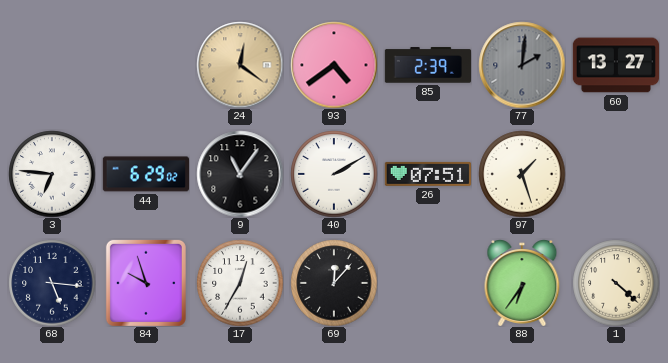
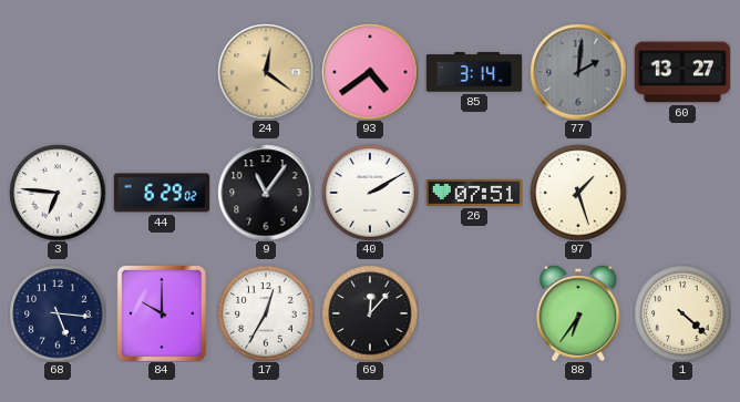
85: 2:39 -> 3:14
84: 9:57 -> 10:00
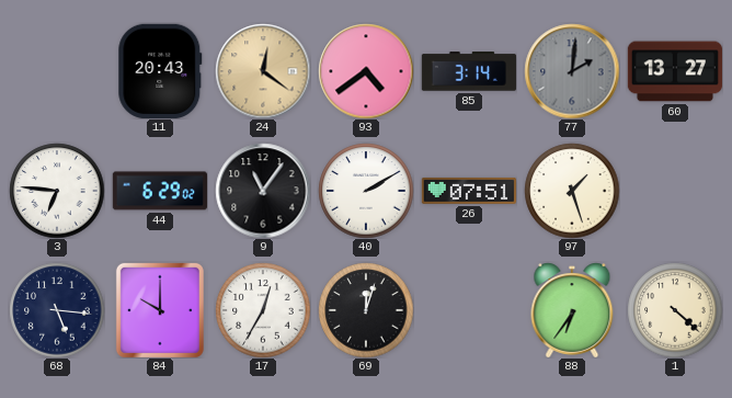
11: none -> 20:43
69: 12:07 -> 12:03
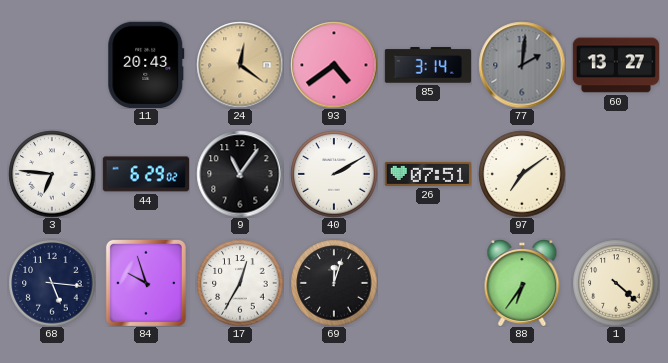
97: 1:27 -> 7:09
84: 10:00 -> 9:57
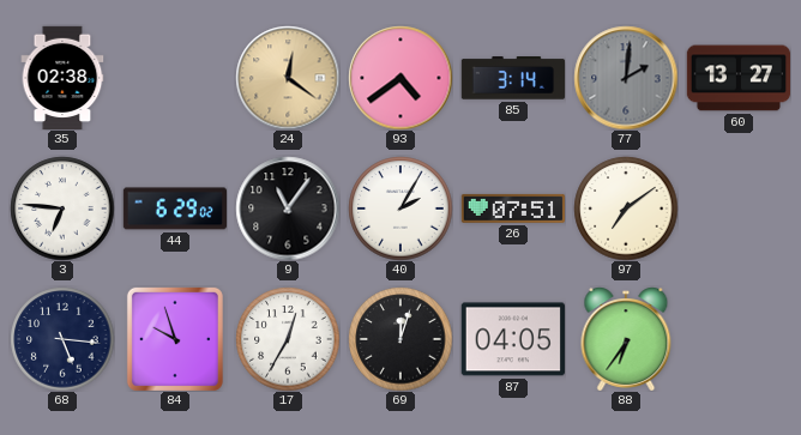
35: none -> 02:38
11: 20:43 -> none
40: 2:10 -> 2:05
87: none -> 04:05
1: 4:22 -> none
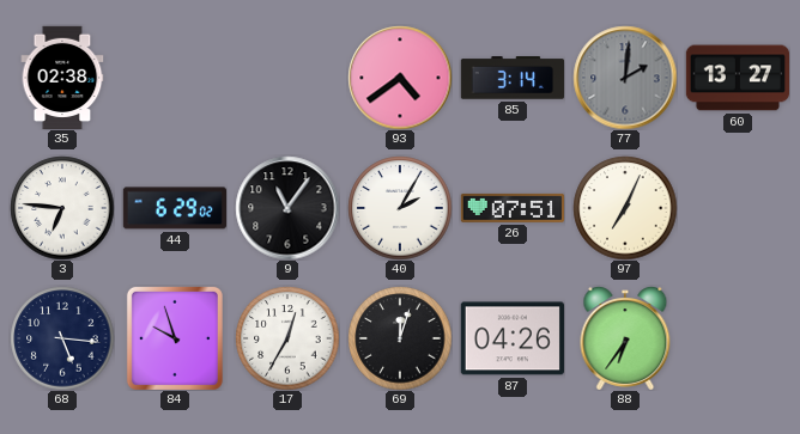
24: 12:21 -> none
97: 7:09 -> 7:04
87: 04:05 -> 04:26
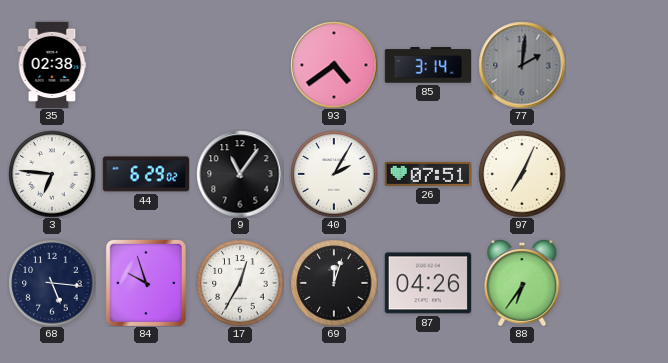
60: 13:27 -> none
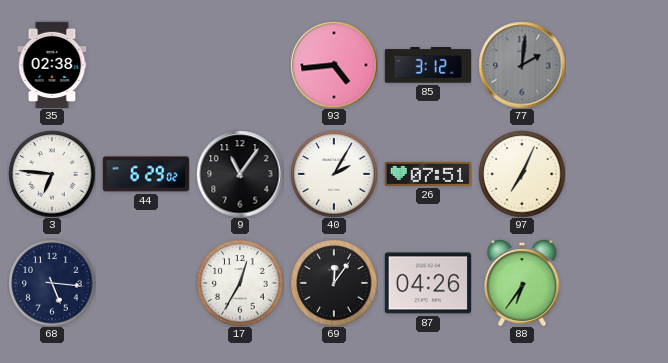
93: 4:39 -> 4:44
85: 3:14 -> 3:12
84: 9:57 -> none
69: 12:03 -> 12:06
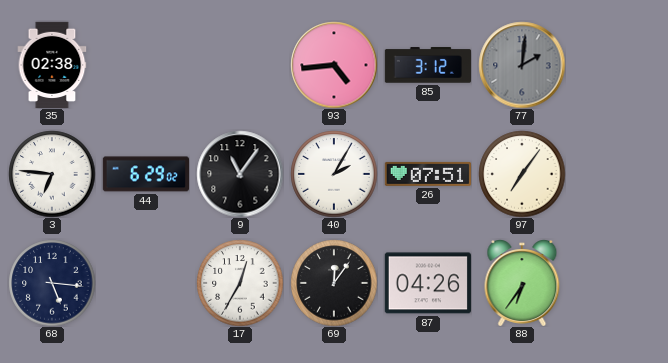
97: 7:04 -> 7:06
